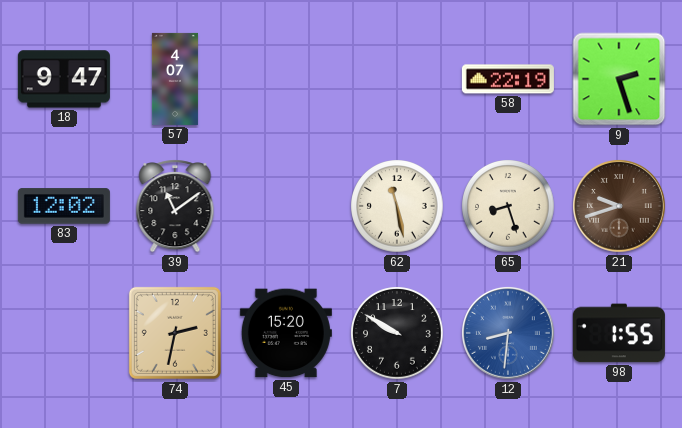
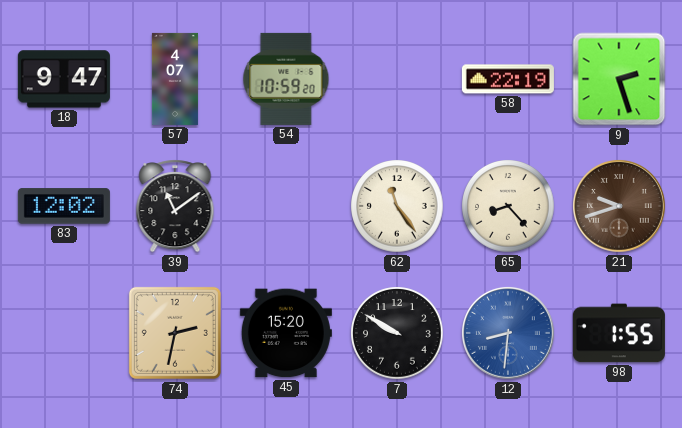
54: none -> 10:59
62: 11:28 -> 11:24
65: 8:27 -> 8:23
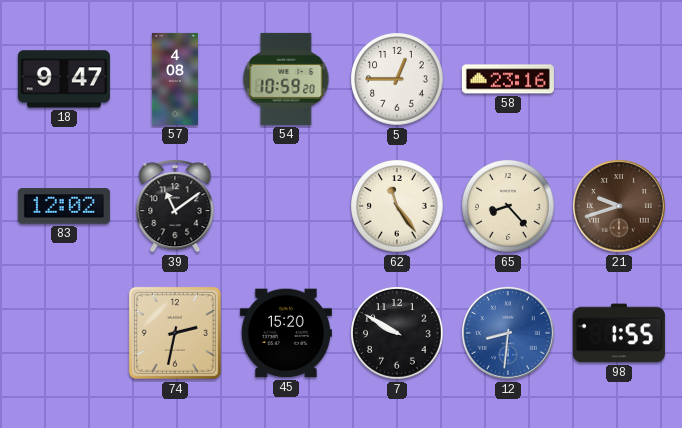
57: 4:07 -> 4:08
5: none -> 12:45
58: 22:19 -> 23:16
9: 2:27 -> none
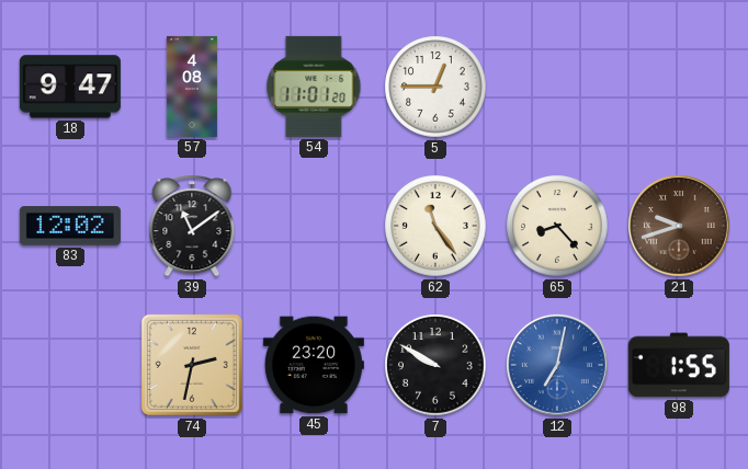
54: 10:59 -> 11:01
58: 23:16 -> none
45: 15:20 -> 23:20
12: 8:31 -> 7:02
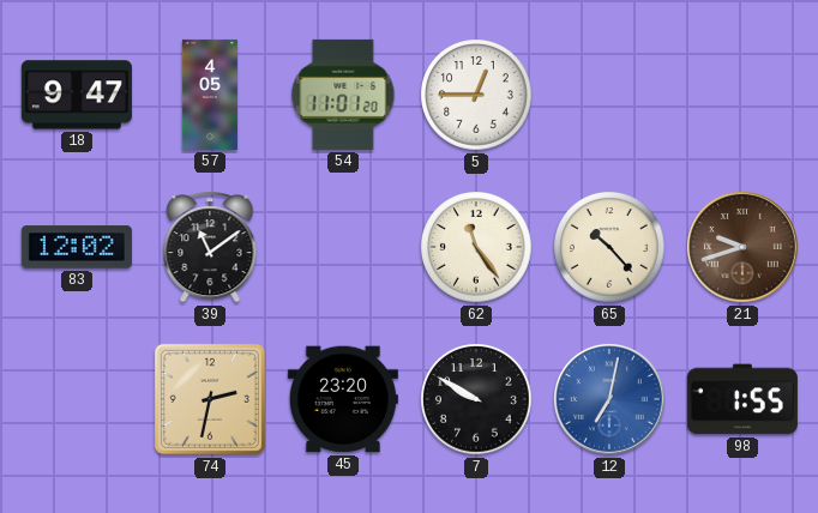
57: 4:08 -> 4:05
65: 8:23 -> 10:23
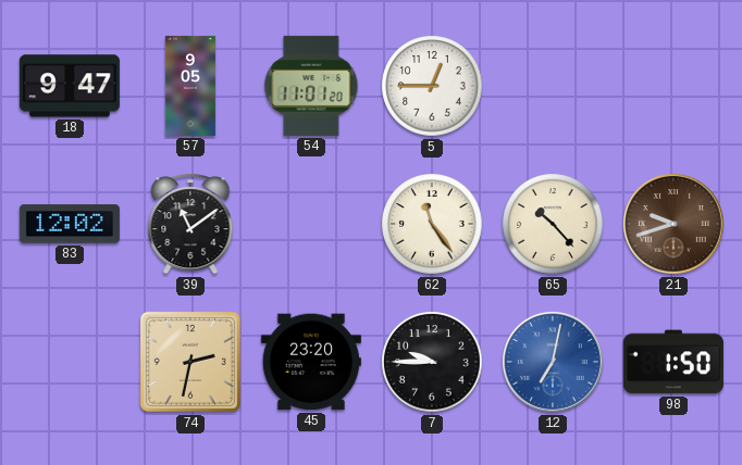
57: 4:05 -> 9:05
7: 9:50 -> 9:45
98: 1:55 -> 1:50
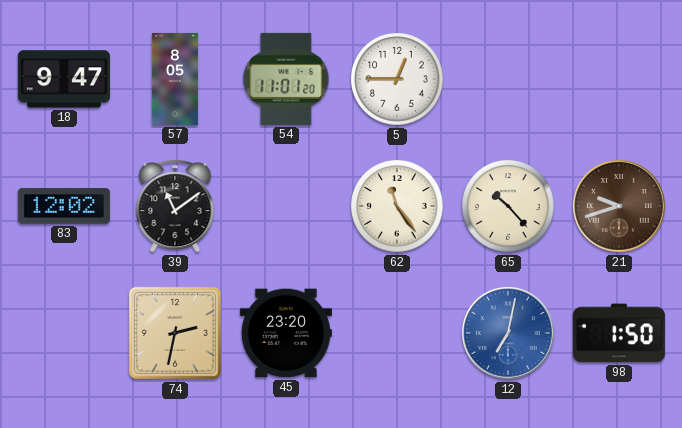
57: 9:05 -> 8:05
7: 9:45 -> none
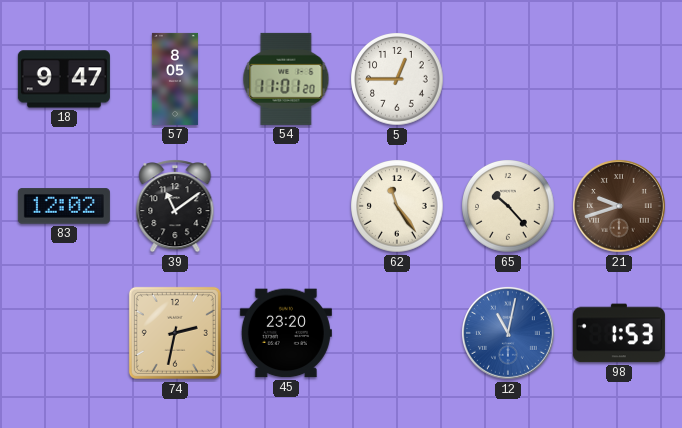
12: 7:02 -> 11:02
98: 1:50 -> 1:53
